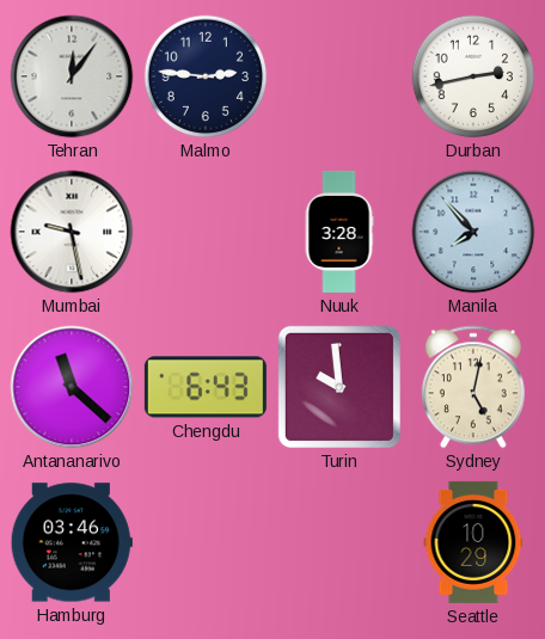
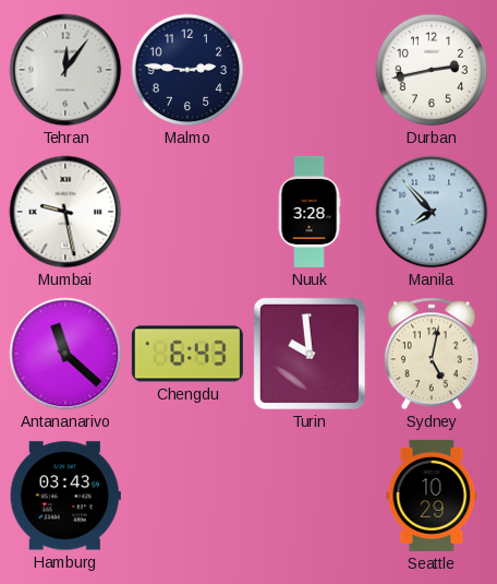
Hamburg: 03:46 -> 03:43
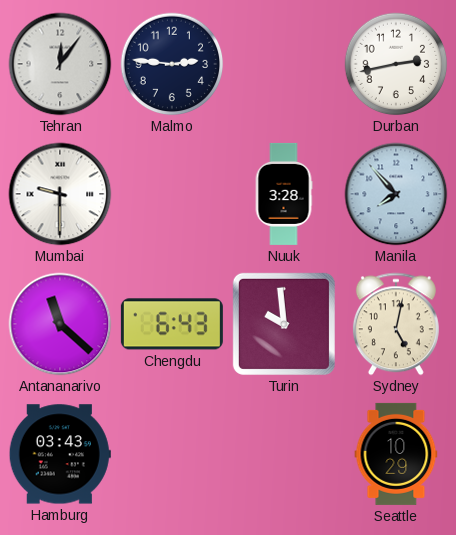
Mumbai: 9:28 -> 9:30
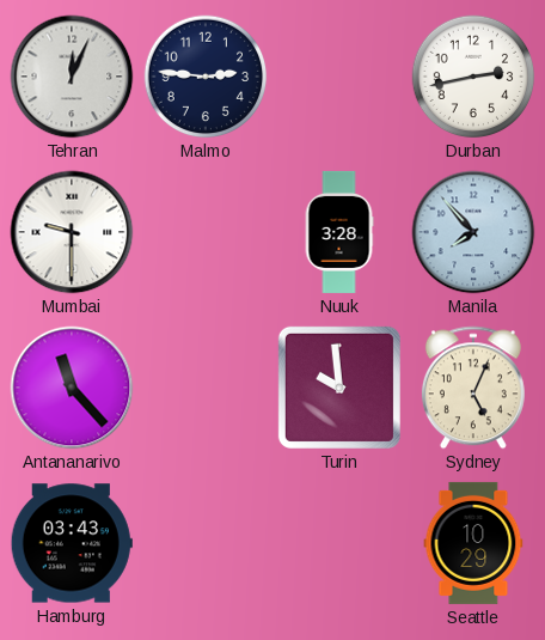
Tehran: 12:06 -> 12:04
Antananarivo: 11:22 -> 11:23
Chengdu: 6:43 -> none
Sydney: 5:02 -> 5:04
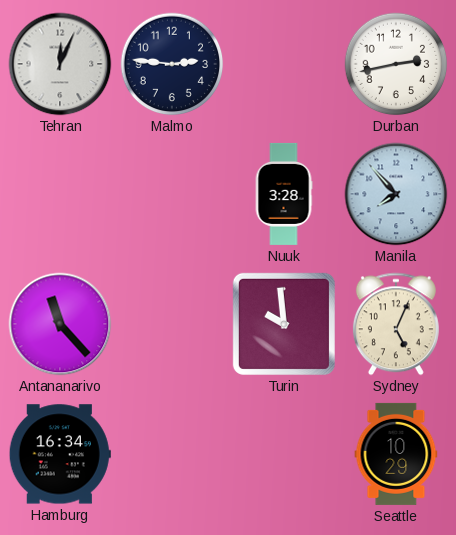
Mumbai: 9:30 -> none
Hamburg: 03:43 -> 16:34
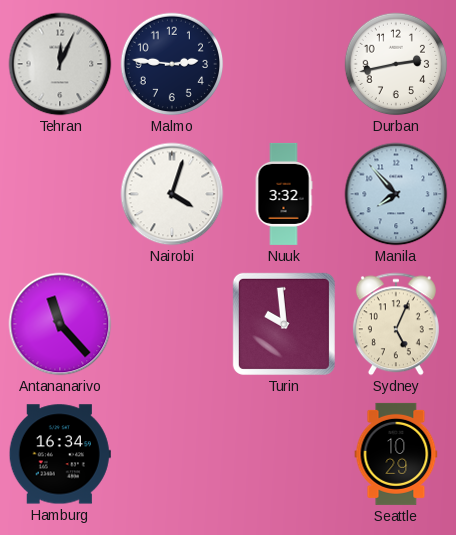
Nairobi: none -> 4:03
Nuuk: 3:28 -> 3:32
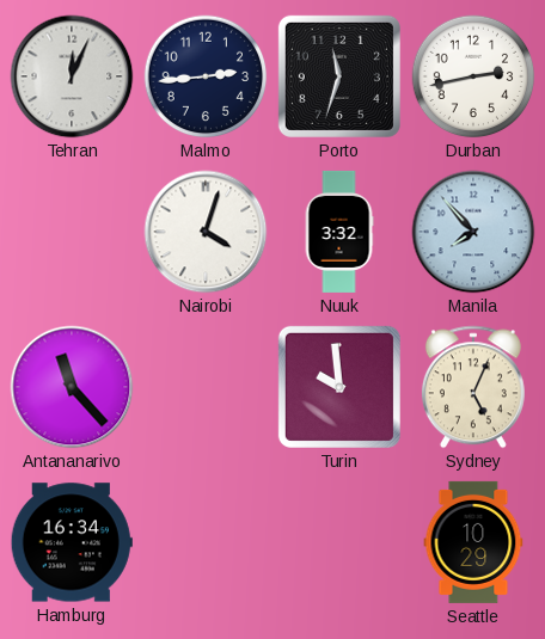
Malmo: 2:46 -> 2:44
Porto: none -> 11:33
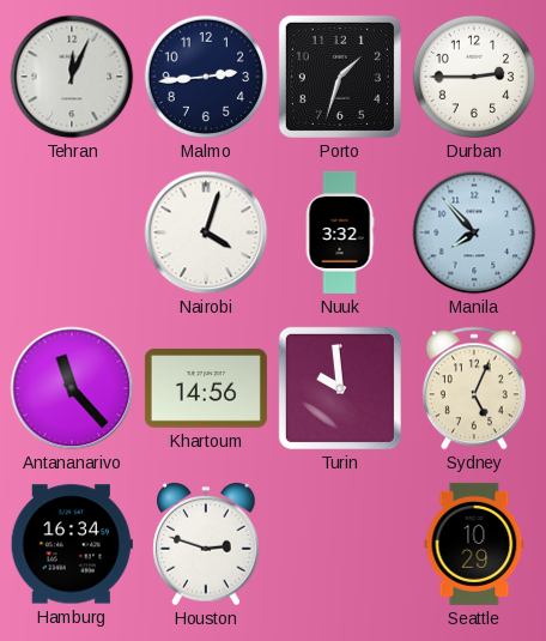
Porto: 11:33 -> 1:33
Durban: 2:43 -> 2:45
Khartoum: none -> 14:56
Houston: none -> 2:48
